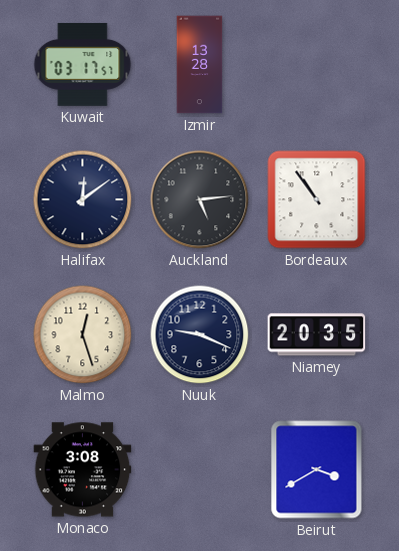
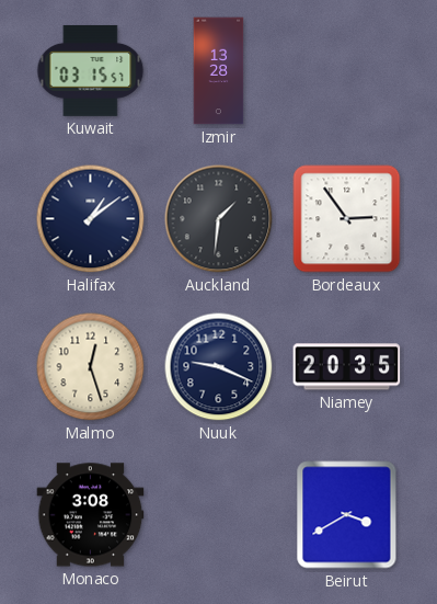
Kuwait: 03:17 -> 03:15
Halifax: 12:09 -> 1:09
Auckland: 5:14 -> 1:31
Bordeaux: 10:54 -> 2:54
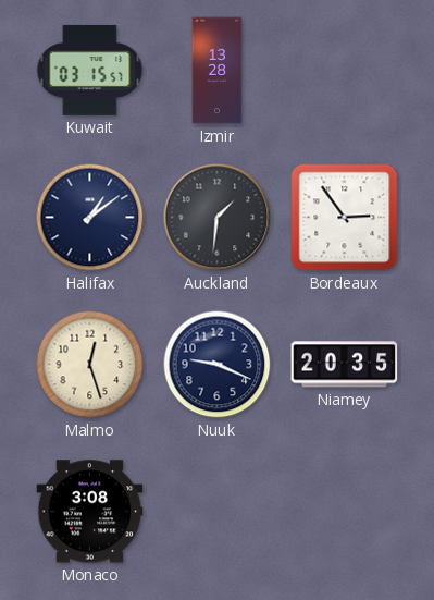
Beirut: 3:40 -> none
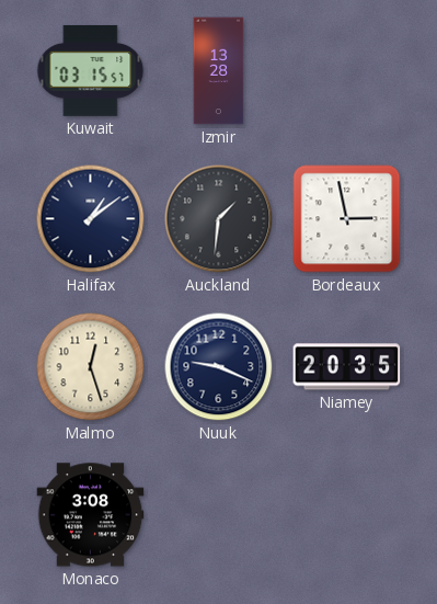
Bordeaux: 2:54 -> 2:58
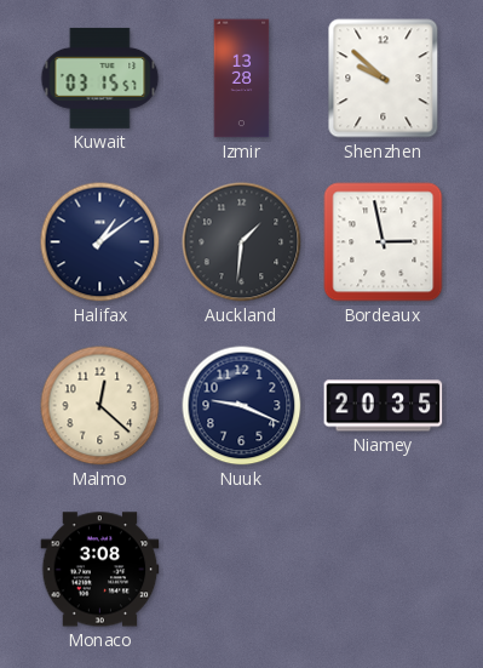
Shenzhen: none -> 9:52
Malmo: 12:27 -> 12:22
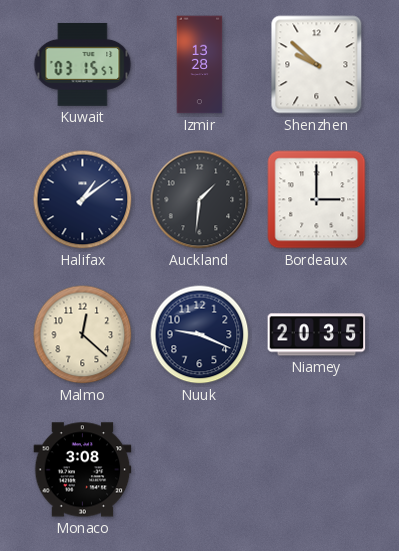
Bordeaux: 2:58 -> 3:00
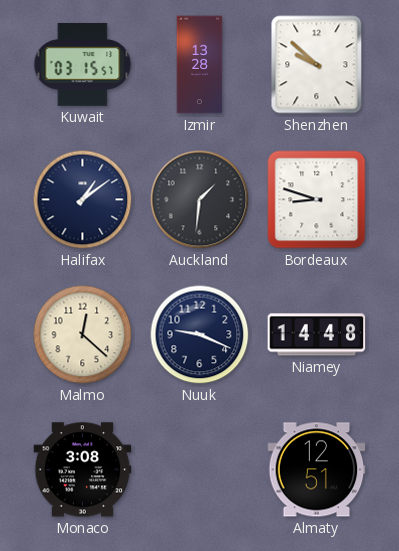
Bordeaux: 3:00 -> 8:48
Niamey: 20:35 -> 14:48
Almaty: none -> 12:51
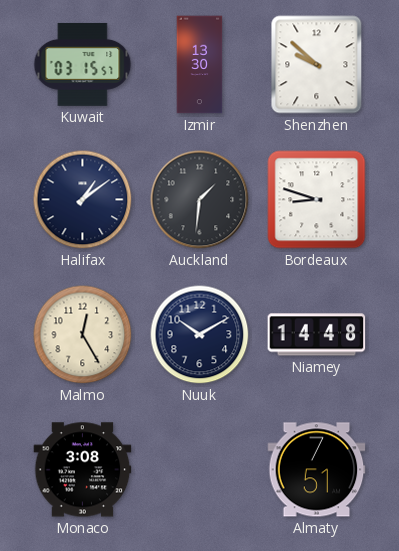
Izmir: 13:28 -> 13:30
Malmo: 12:22 -> 12:25
Nuuk: 9:19 -> 10:10
Almaty: 12:51 -> 7:51
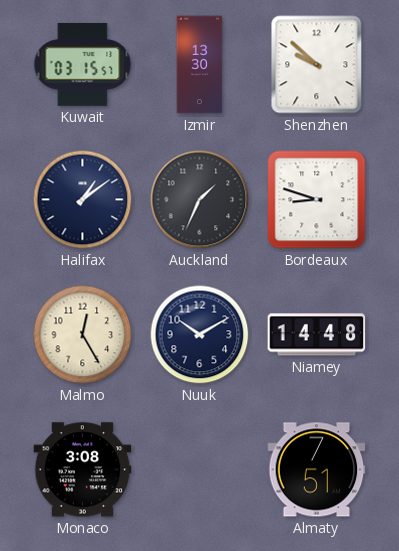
Auckland: 1:31 -> 1:34
